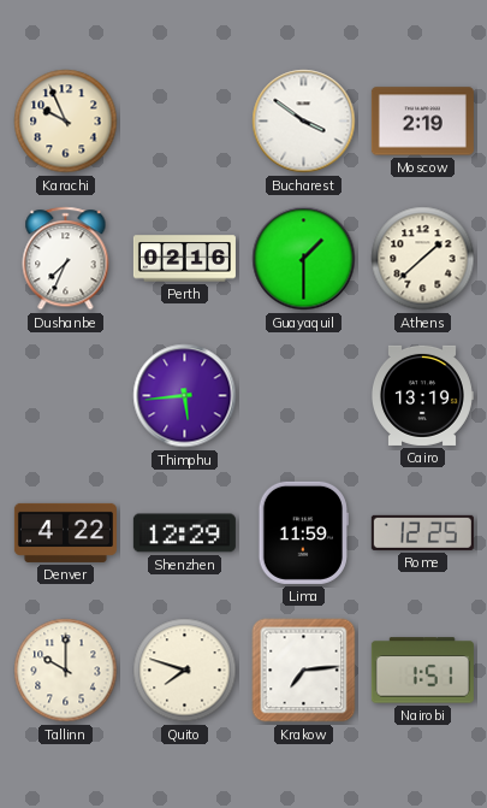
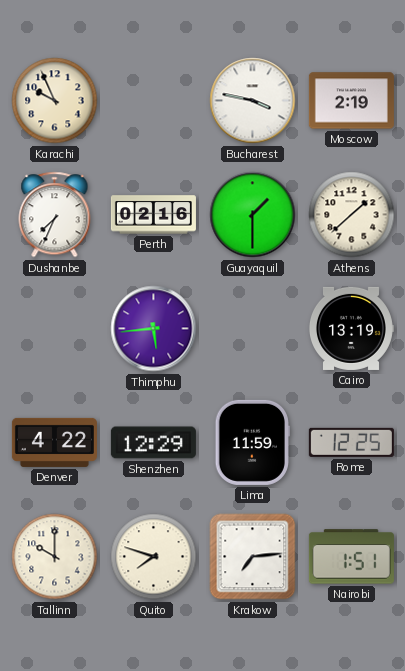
Bucharest: 3:51 -> 3:47
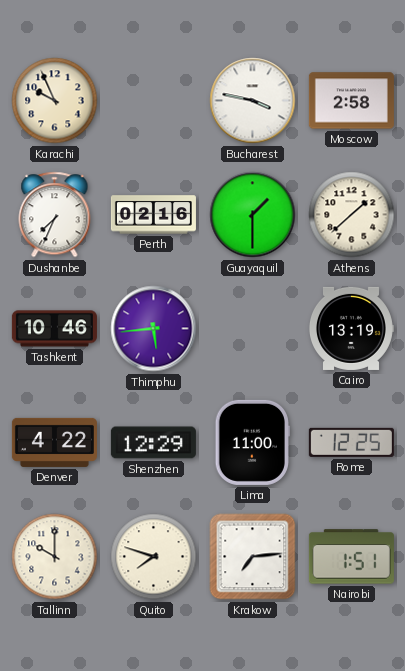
Moscow: 2:19 -> 2:58
Tashkent: none -> 10:46
Lima: 11:59 -> 11:00
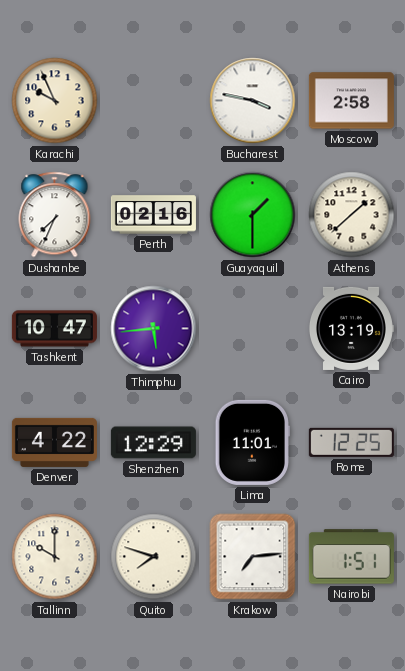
Tashkent: 10:46 -> 10:47
Lima: 11:00 -> 11:01
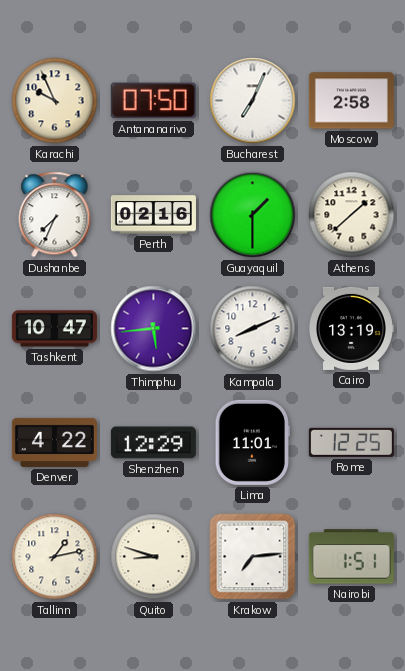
Antananarivo: none -> 07:50
Bucharest: 3:47 -> 7:04
Kampala: none -> 8:11
Tallinn: 10:00 -> 1:13
Quito: 7:48 -> 8:48
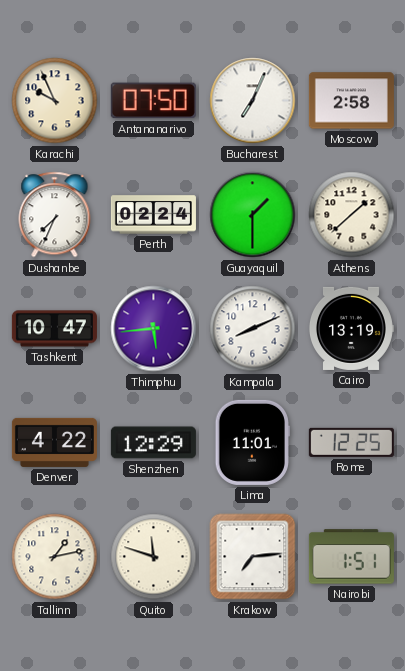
Perth: 02:16 -> 02:24
Quito: 8:48 -> 11:48
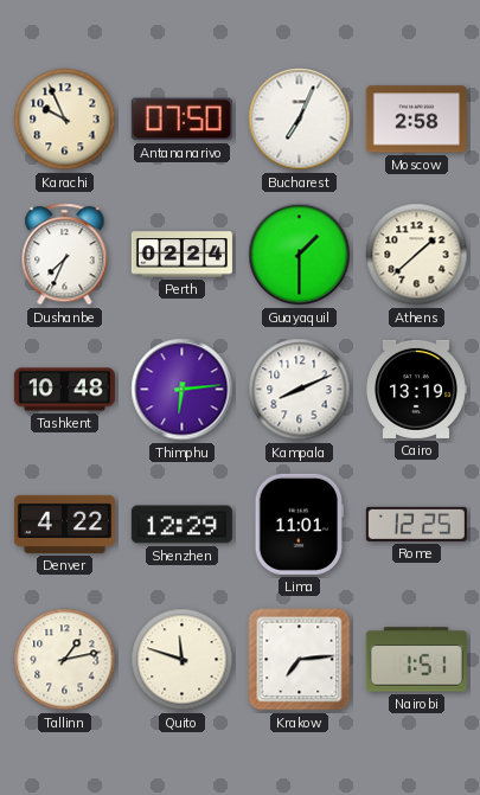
Tashkent: 10:47 -> 10:48
Thimphu: 5:44 -> 6:14
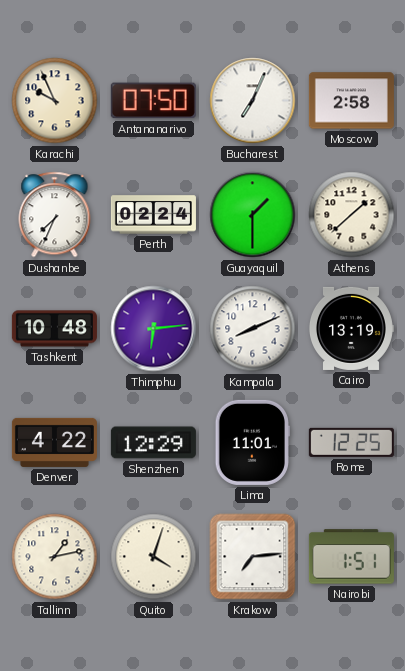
Quito: 11:48 -> 4:03
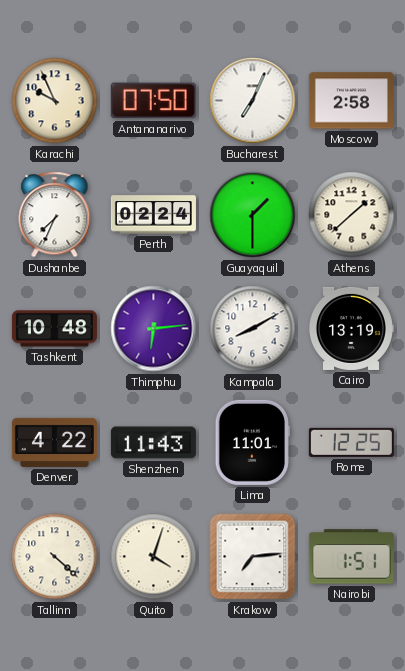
Kampala: 8:11 -> 8:10
Shenzhen: 12:29 -> 11:43
Tallinn: 1:13 -> 4:22
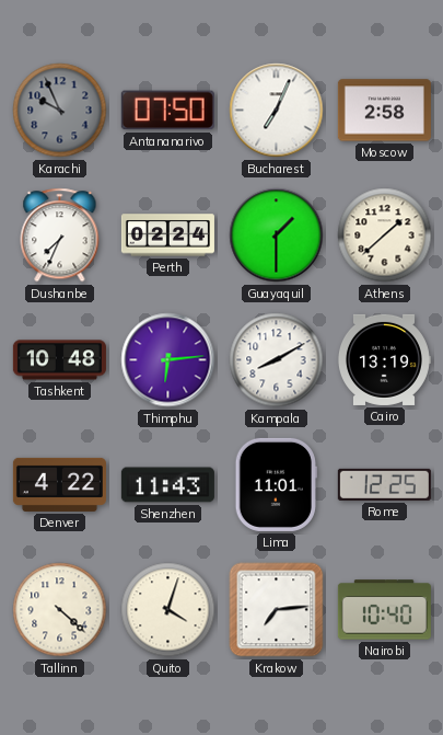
Karachi dial: cream -> grey
Nairobi: 1:51 -> 10:40
